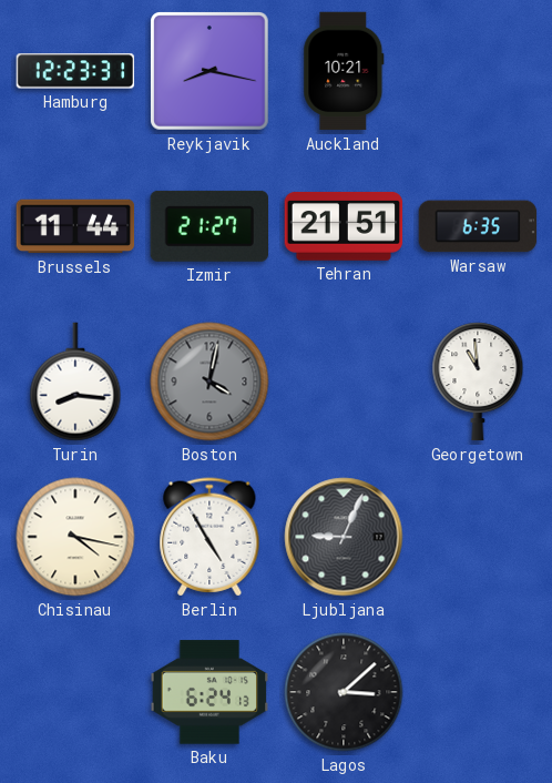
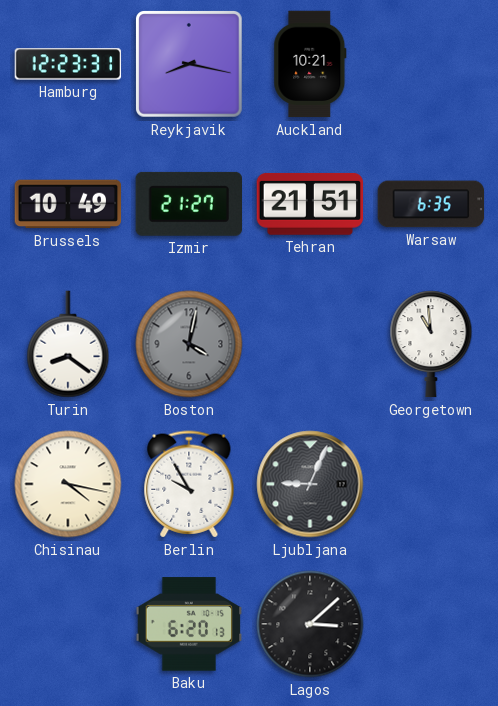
Brussels: 11:44 -> 10:49
Turin: 8:16 -> 8:21
Berlin: 4:55 -> 9:55
Baku: 6:24 -> 6:20
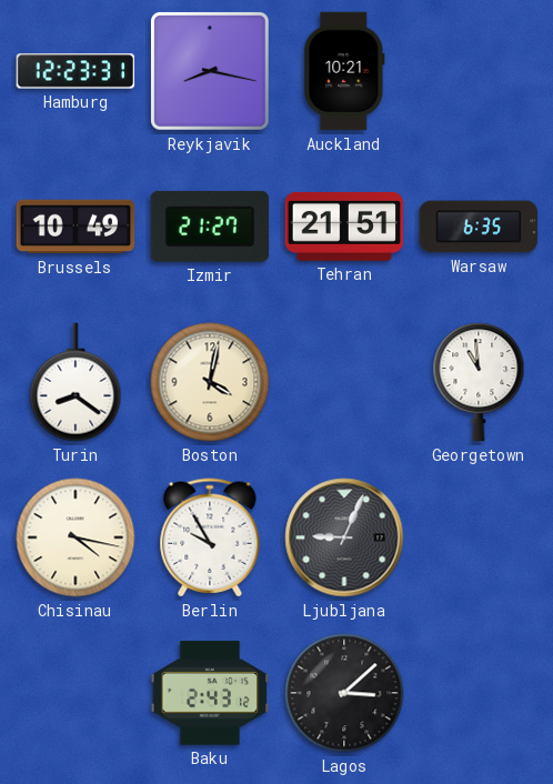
Boston dial: grey -> cream
Baku: 6:20 -> 2:43
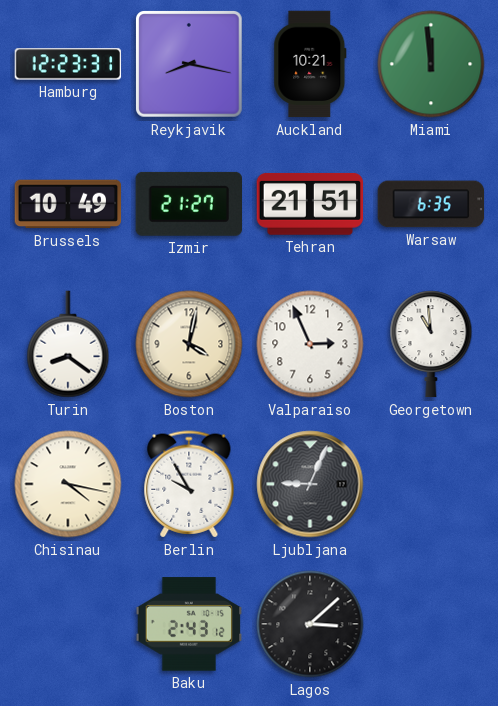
Miami: none -> 11:59
Valparaiso: none -> 2:56
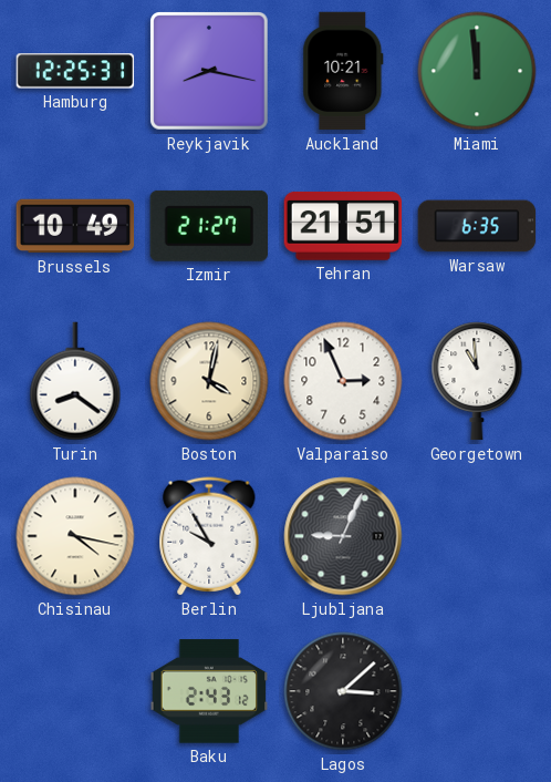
Hamburg: 12:23 -> 12:25
